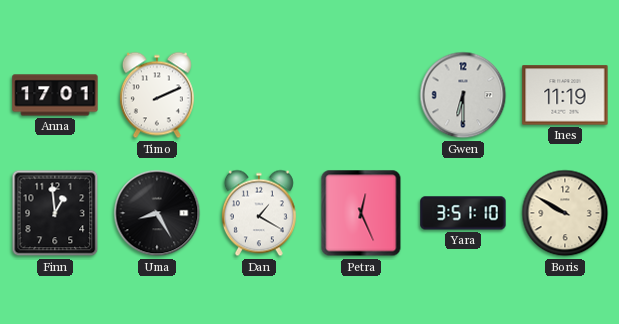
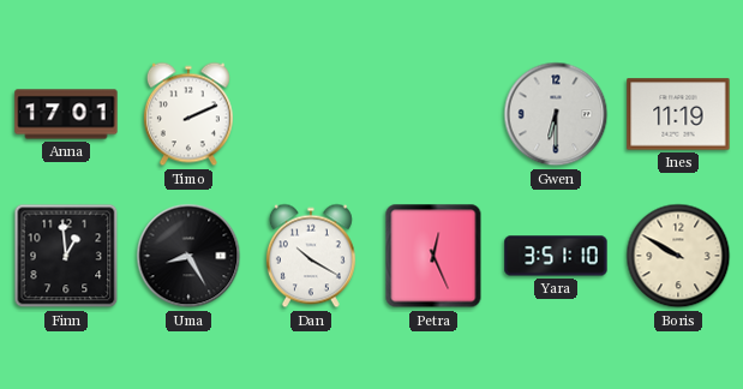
Dan: 1:20 -> 10:20
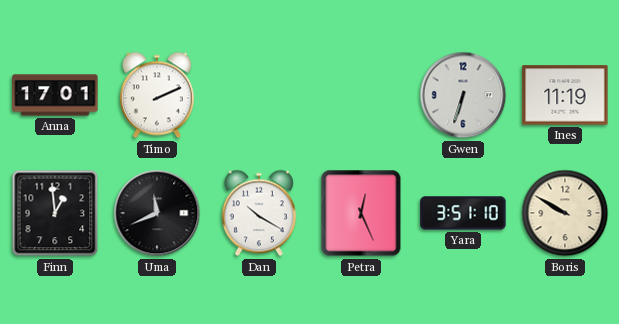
Gwen: 6:30 -> 6:33
Uma: 8:25 -> 11:41
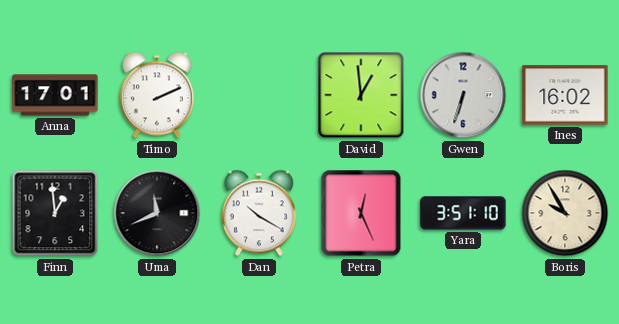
David: none -> 12:59
Ines: 11:19 -> 16:02
Boris: 9:50 -> 9:55
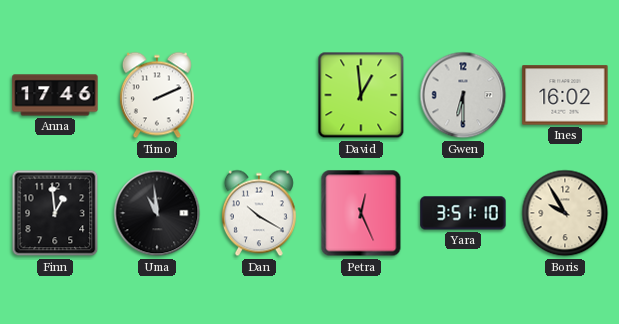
Anna: 17:01 -> 17:46
Gwen: 6:33 -> 6:30
Uma: 11:41 -> 10:59
